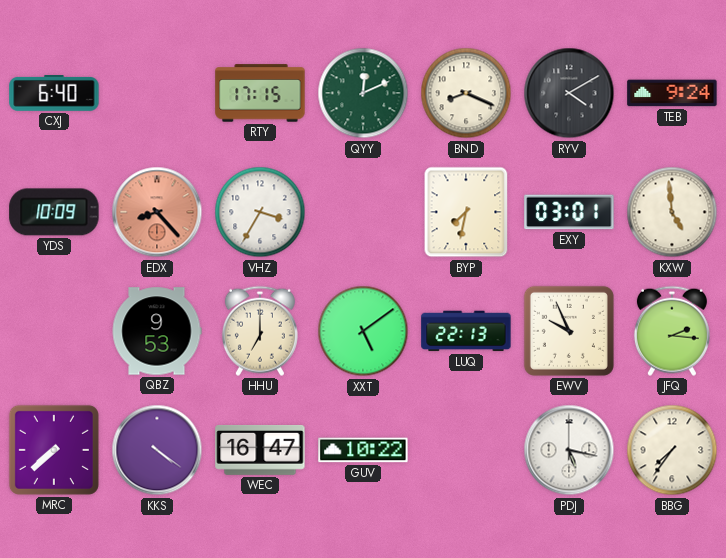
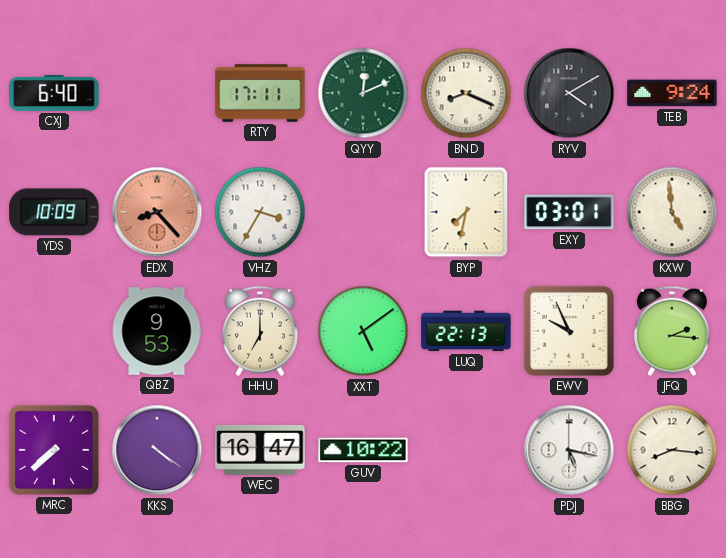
RTY: 17:15 -> 17:11
BBG: 7:36 -> 8:16
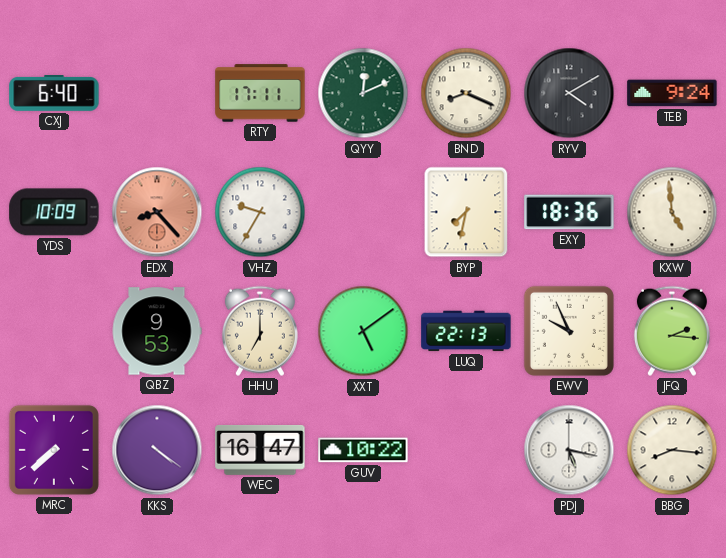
VHZ: 3:35 -> 9:35
EXY: 03:01 -> 18:36
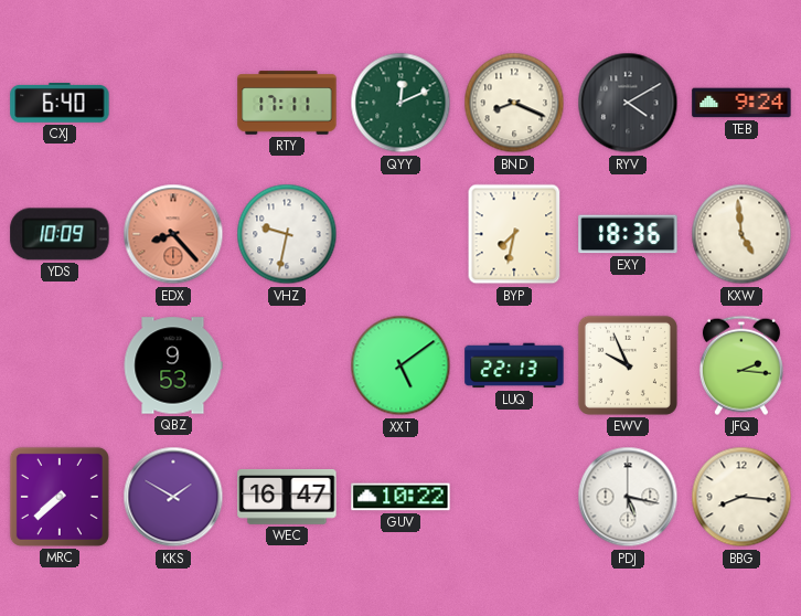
VHZ: 9:35 -> 9:32
HHU: 7:00 -> none
KKS: 4:21 -> 1:50
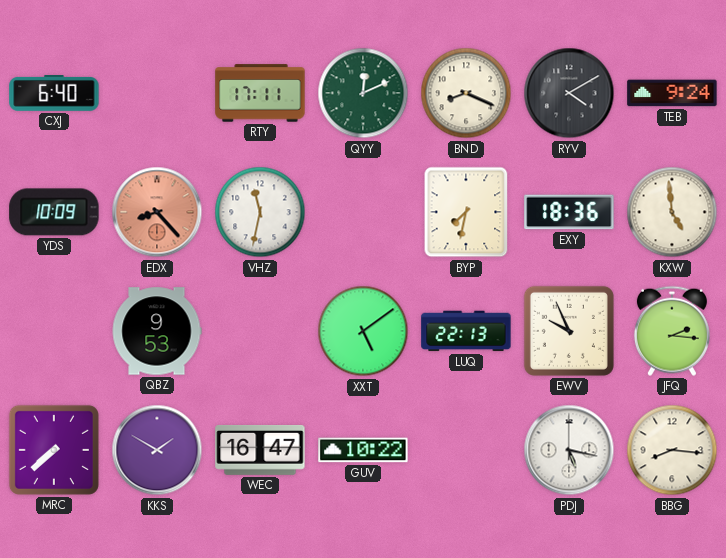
VHZ: 9:32 -> 11:32
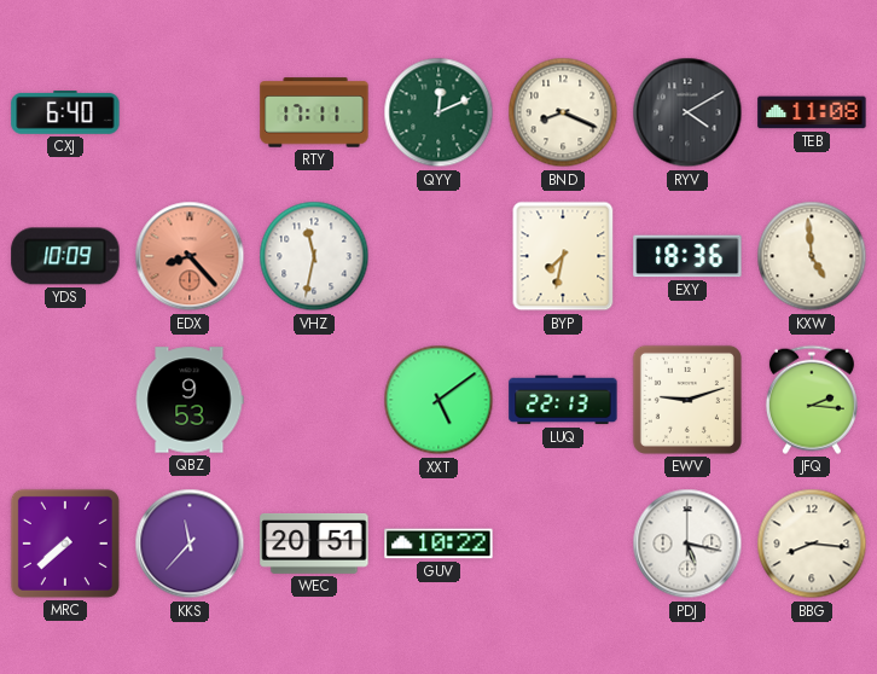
TEB: 9:24 -> 11:08
EWV: 9:56 -> 9:12
KKS: 1:50 -> 11:37
WEC: 16:47 -> 20:51
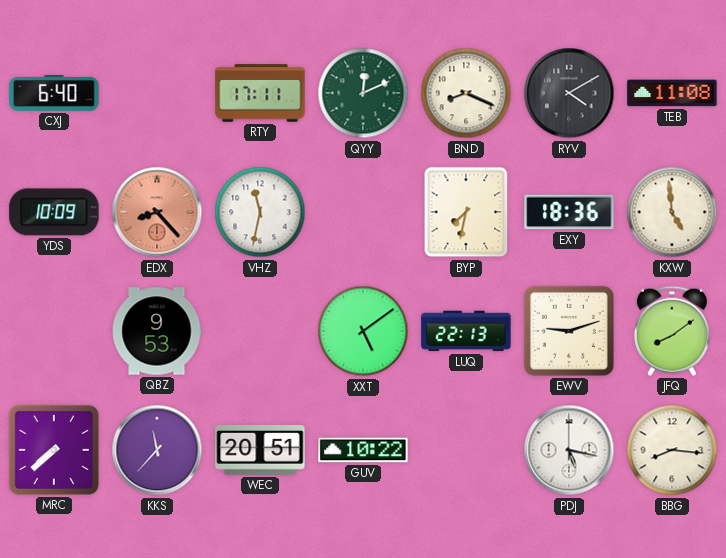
JFQ: 2:16 -> 8:09
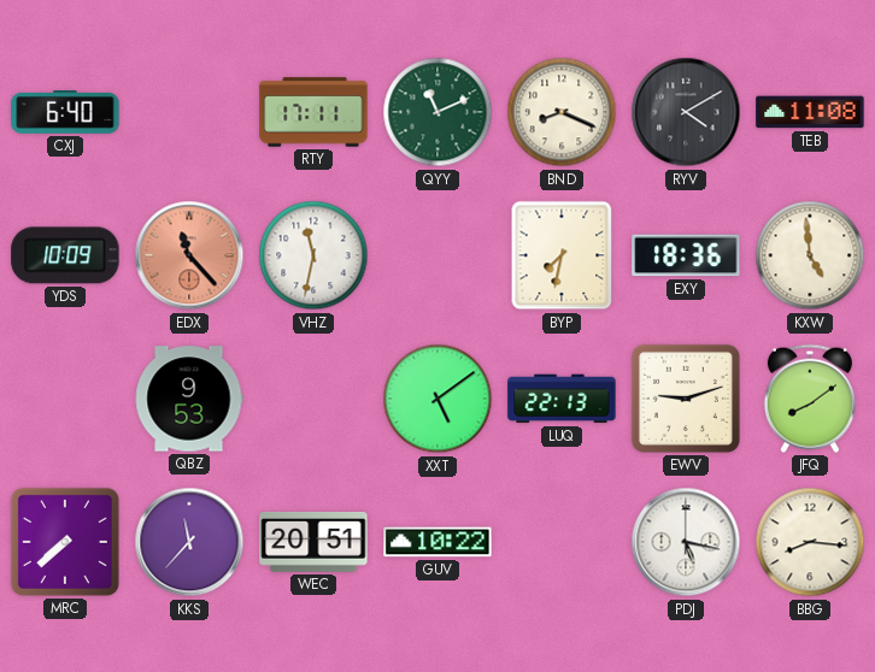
QYY: 12:11 -> 11:11
EDX: 8:23 -> 11:23
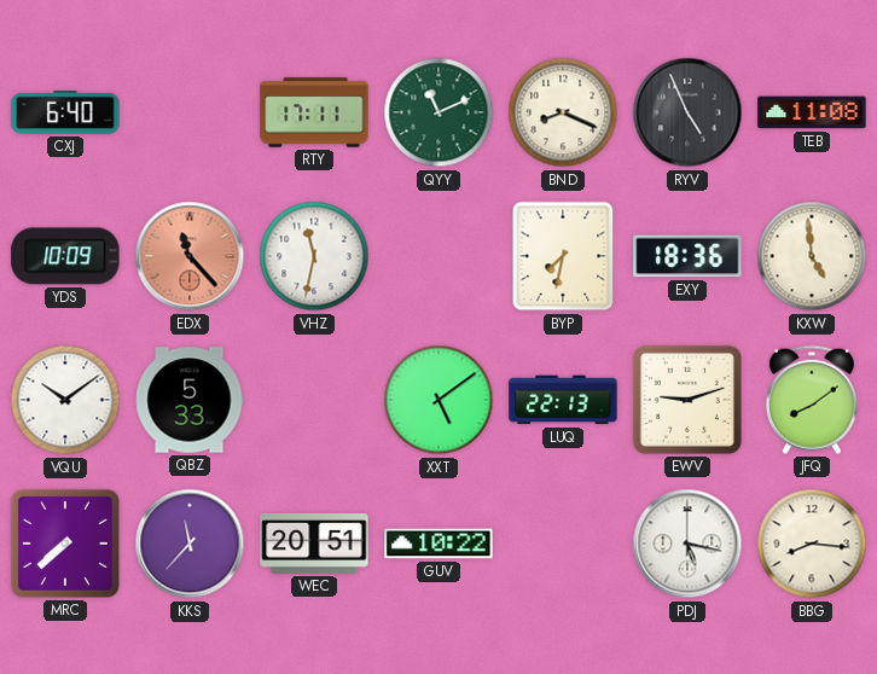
RYV: 4:10 -> 4:56
VQU: none -> 10:09
QBZ: 9:53 -> 5:33
